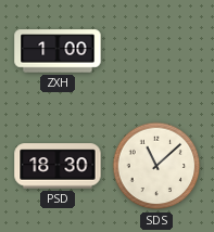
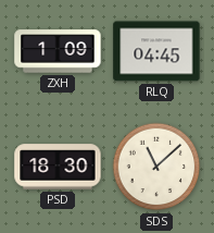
ZXH: 1:00 -> 1:09
RLQ: none -> 04:45
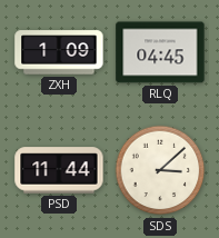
PSD: 18:30 -> 11:44
SDS: 11:08 -> 3:08
